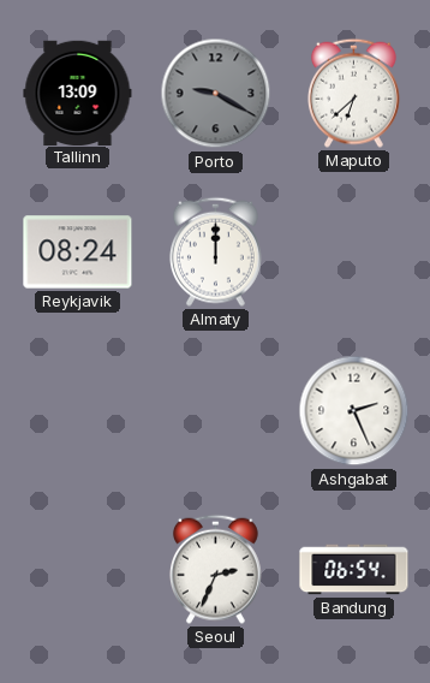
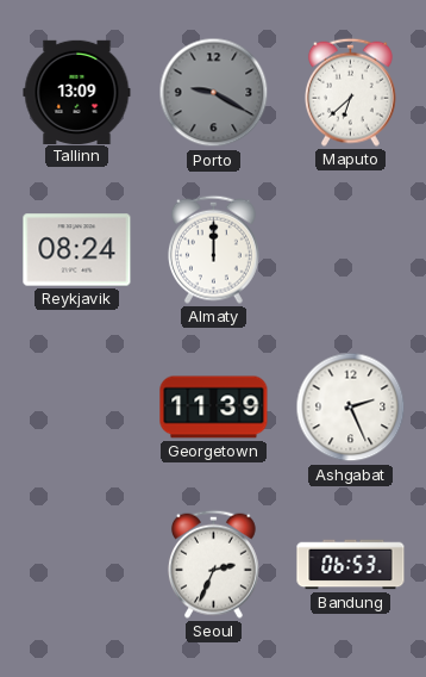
Georgetown: none -> 11:39
Bandung: 06:54 -> 06:53
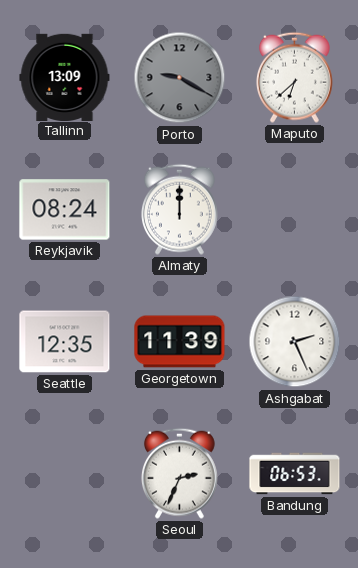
Seattle: none -> 12:35
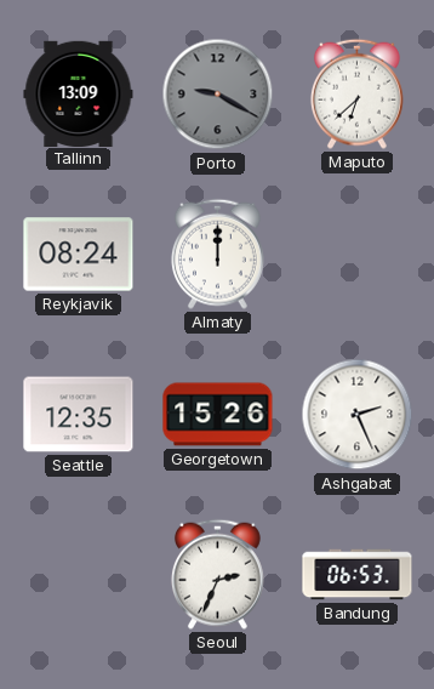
Georgetown: 11:39 -> 15:26
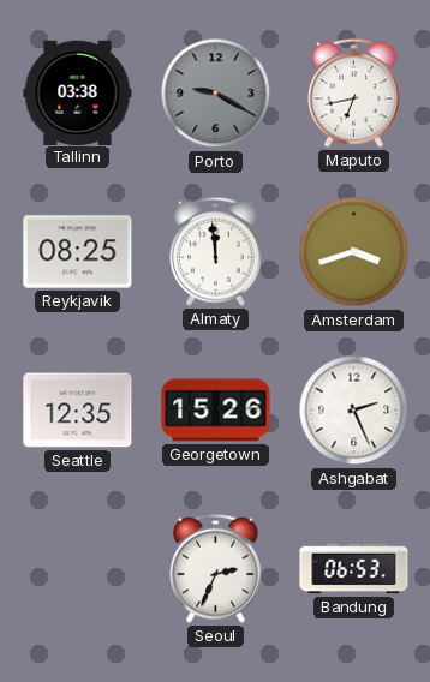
Tallinn: 13:09 -> 03:38
Maputo: 6:38 -> 6:43
Reykjavik: 08:24 -> 08:25
Almaty: 12:00 -> 11:59
Amsterdam: none -> 3:42
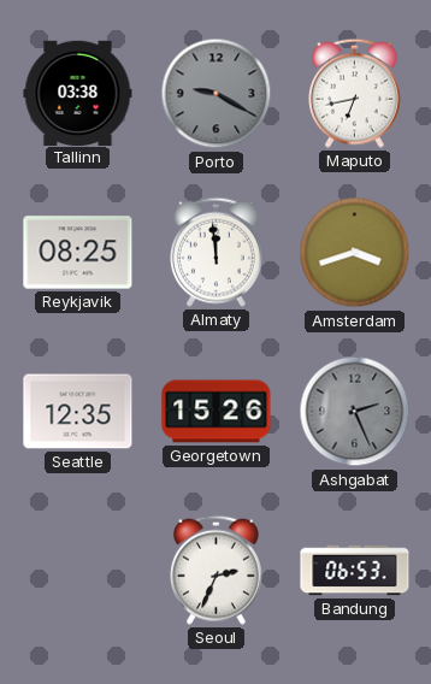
Ashgabat dial: white -> grey
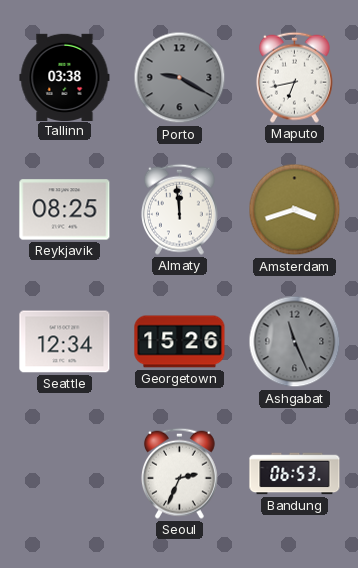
Seattle: 12:35 -> 12:34
Ashgabat: 2:26 -> 11:26
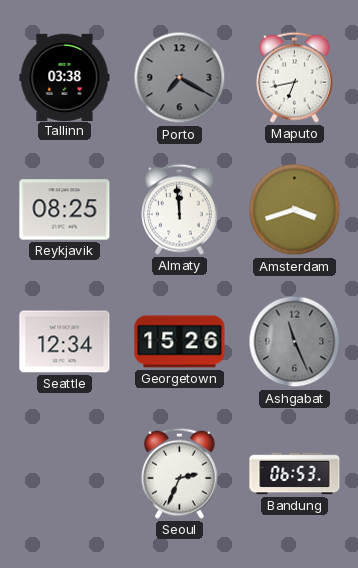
Porto: 9:20 -> 7:20
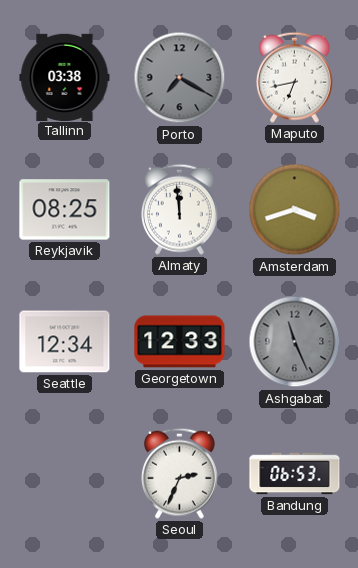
Georgetown: 15:26 -> 12:33
